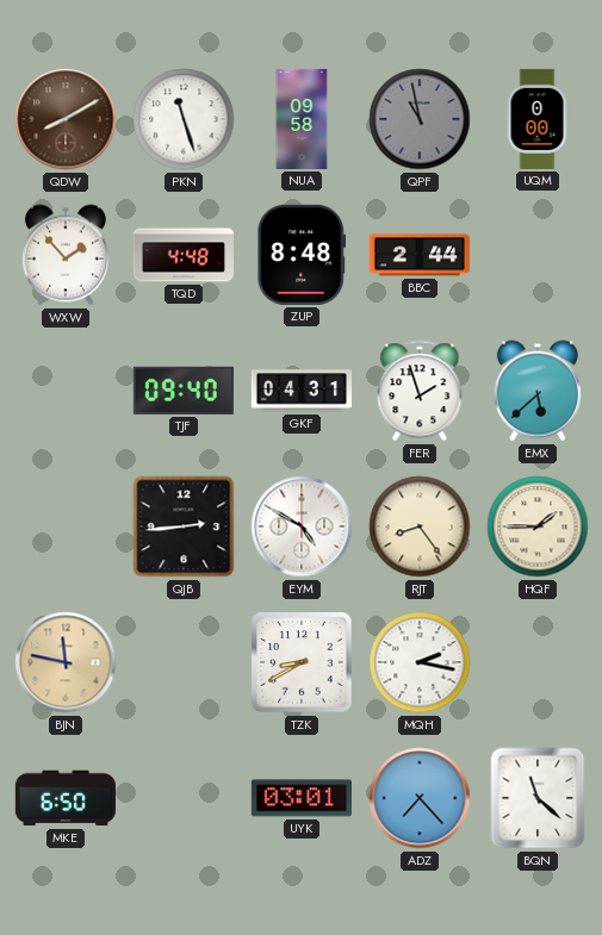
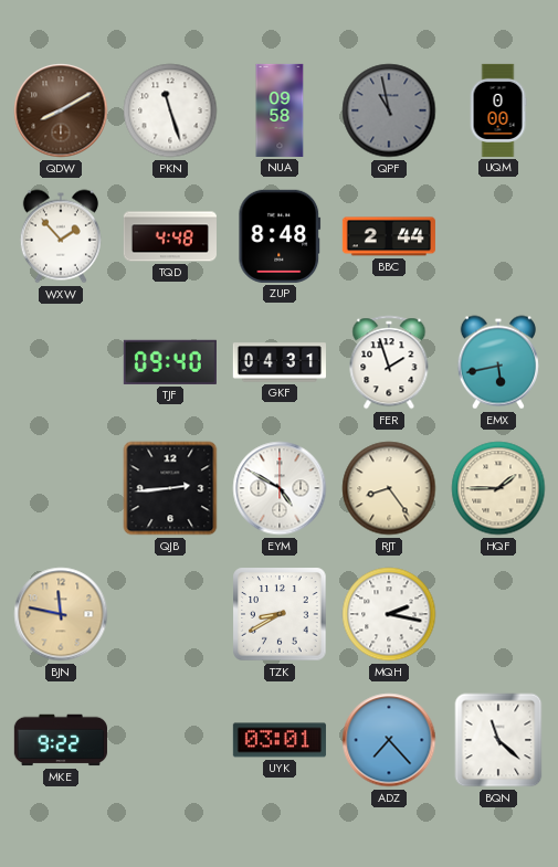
EMX: 5:38 -> 5:43
MKE: 6:50 -> 9:22
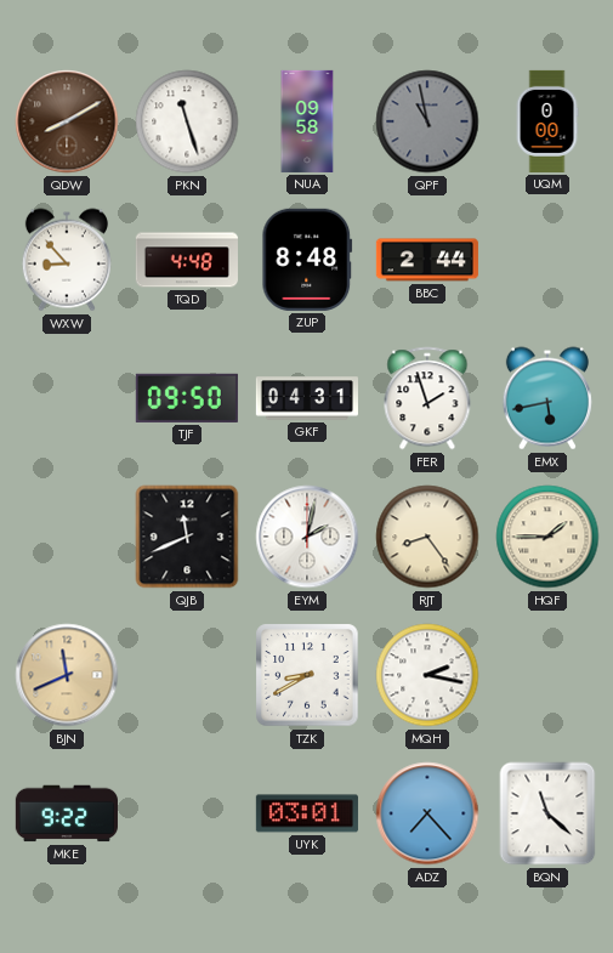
WXW: 1:53 -> 8:53
TJF: 09:40 -> 09:50
QJB: 2:44 -> 11:41
EYM: 4:50 -> 2:02
BJN: 11:47 -> 11:41
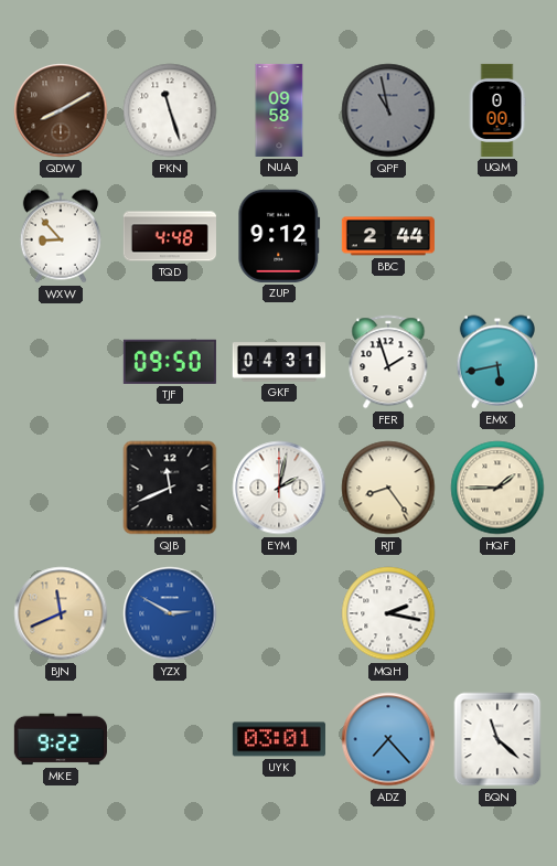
ZUP: 8:48 -> 9:12
YZX: none -> 2:50
TZK: 8:40 -> none
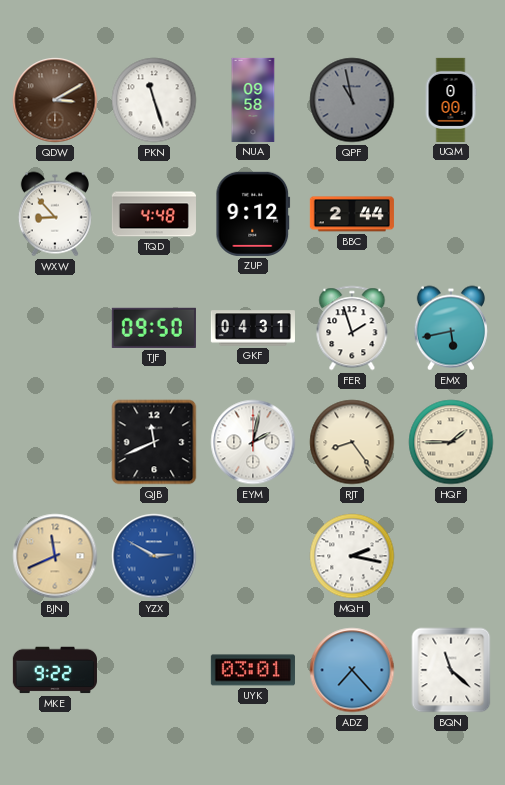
QDW: 8:10 -> 3:10
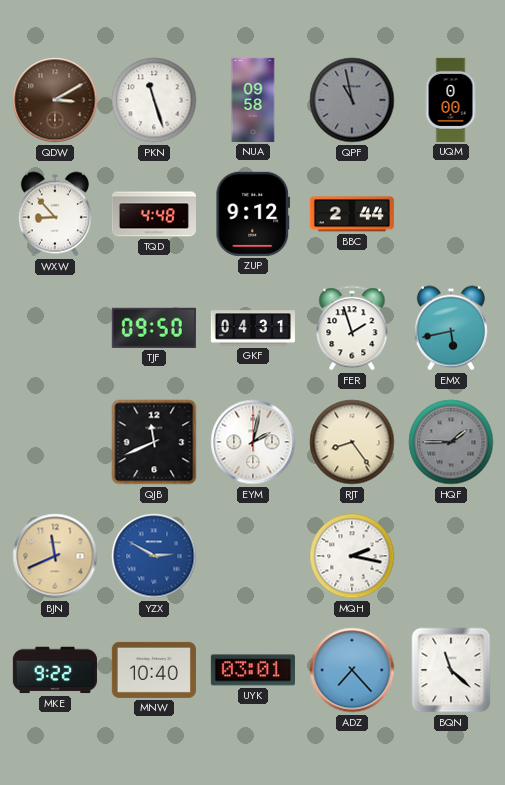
HQF dial: cream -> grey
MNW: none -> 10:40
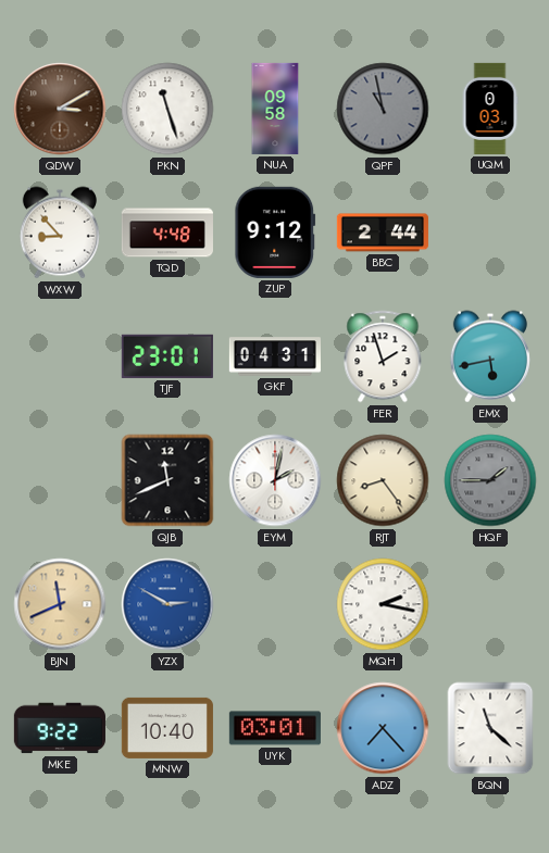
UQM: 0:00 -> 0:03
TJF: 09:50 -> 23:01
